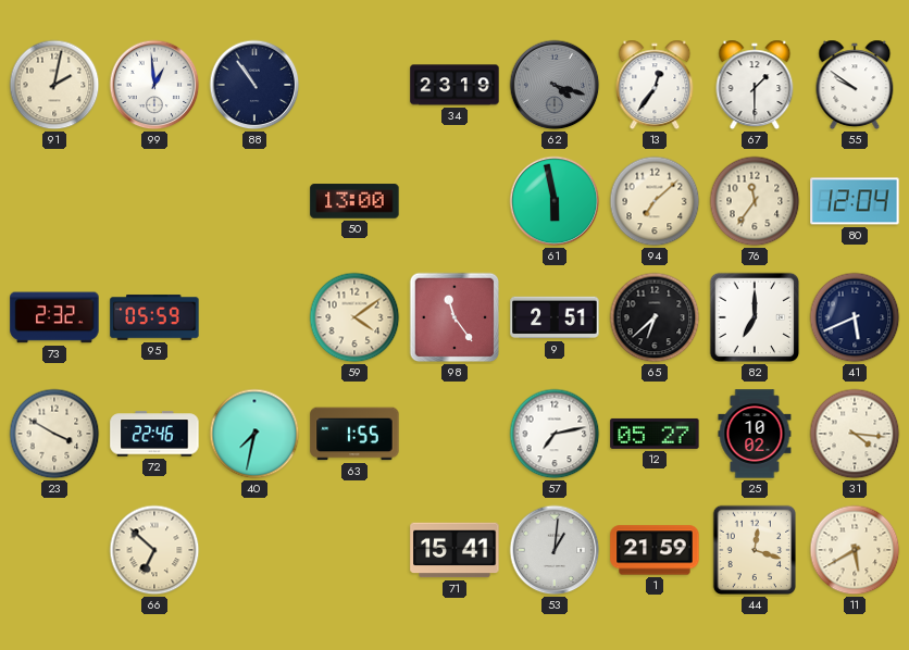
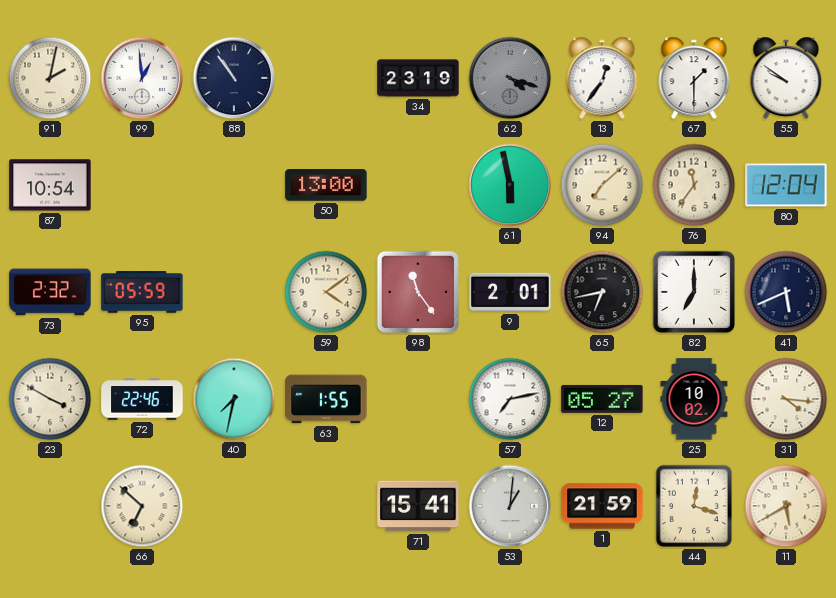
87: none -> 10:54
9: 2:51 -> 2:01
65: 6:38 -> 6:43
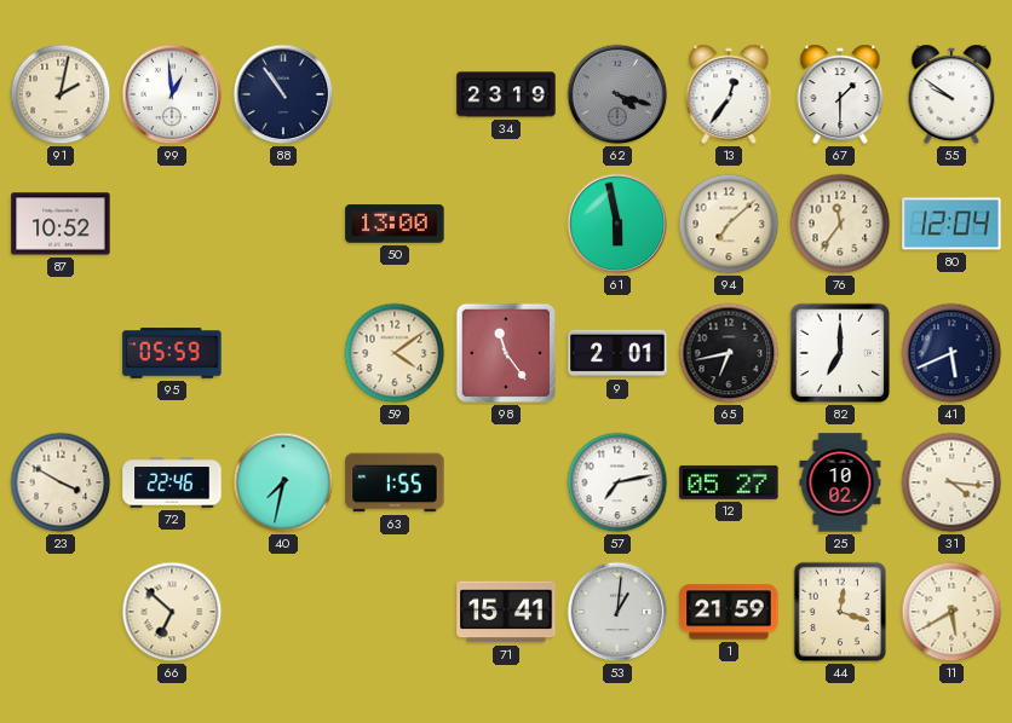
87: 10:54 -> 10:52
73: 2:32 -> none
